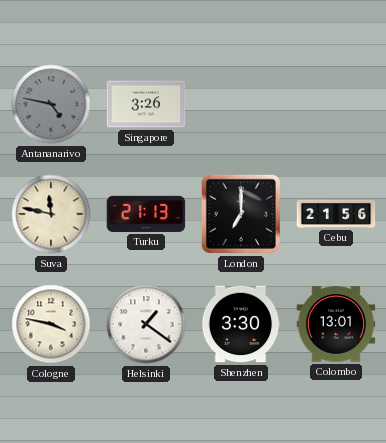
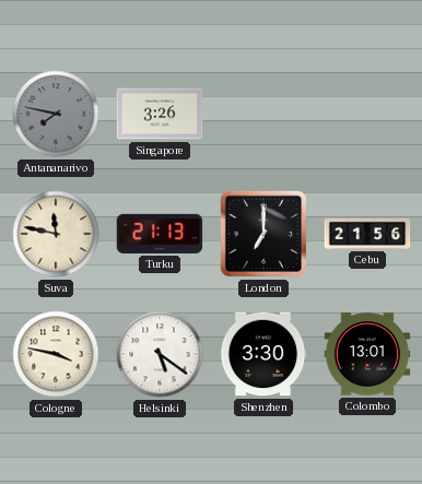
Antananarivo: 4:47 -> 7:47
Helsinki: 1:21 -> 5:21
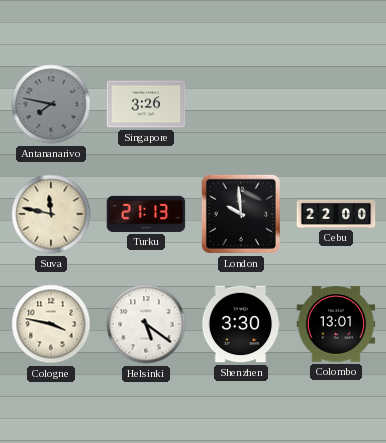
London: 7:00 -> 9:59
Cebu: 21:56 -> 22:00
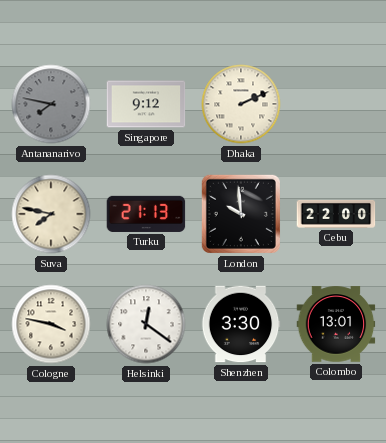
Singapore: 3:26 -> 9:12
Dhaka: none -> 2:11
Suva: 11:47 -> 7:47
Helsinki: 5:21 -> 12:21
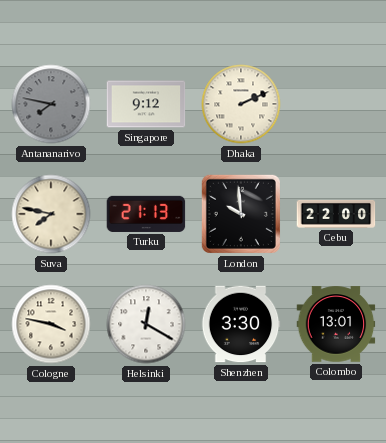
Helsinki: 12:21 -> 12:20
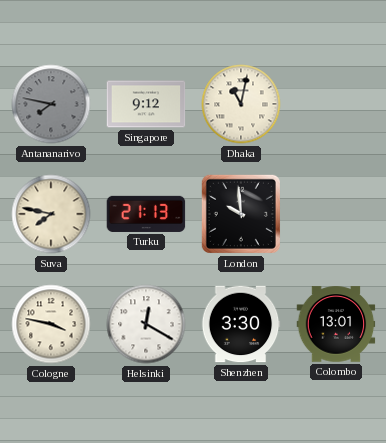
Dhaka: 2:11 -> 11:02
Cebu: 22:00 -> none
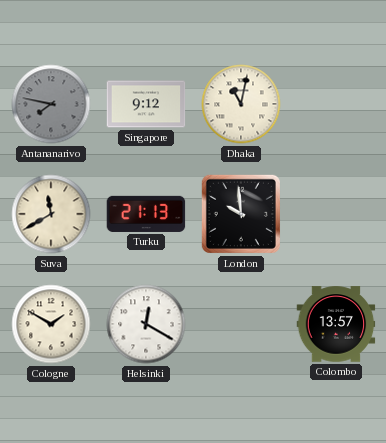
Suva: 7:47 -> 11:40
Cologne: 3:47 -> 1:50
Shenzhen: 3:30 -> none
Colombo: 13:01 -> 13:57
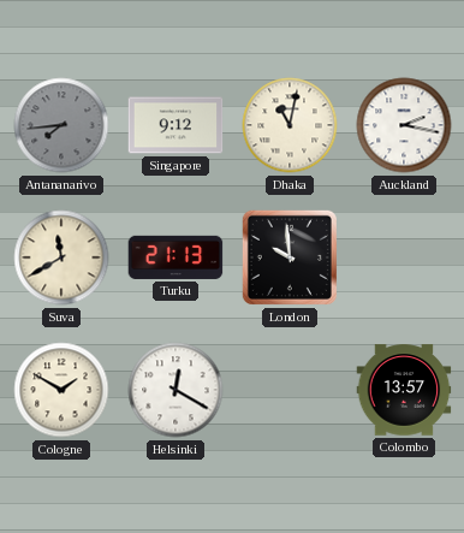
Antananarivo: 7:47 -> 7:44
Auckland: none -> 2:17
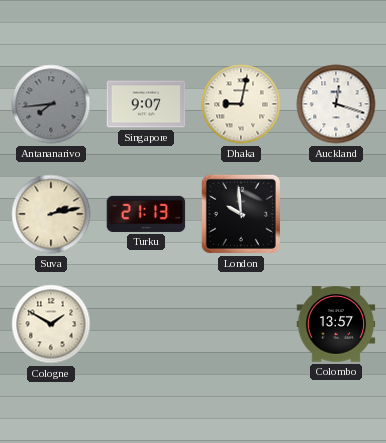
Singapore: 9:12 -> 9:07
Dhaka: 11:02 -> 9:02
Auckland: 2:17 -> 12:18
Suva: 11:40 -> 2:13
Helsinki: 12:20 -> none
